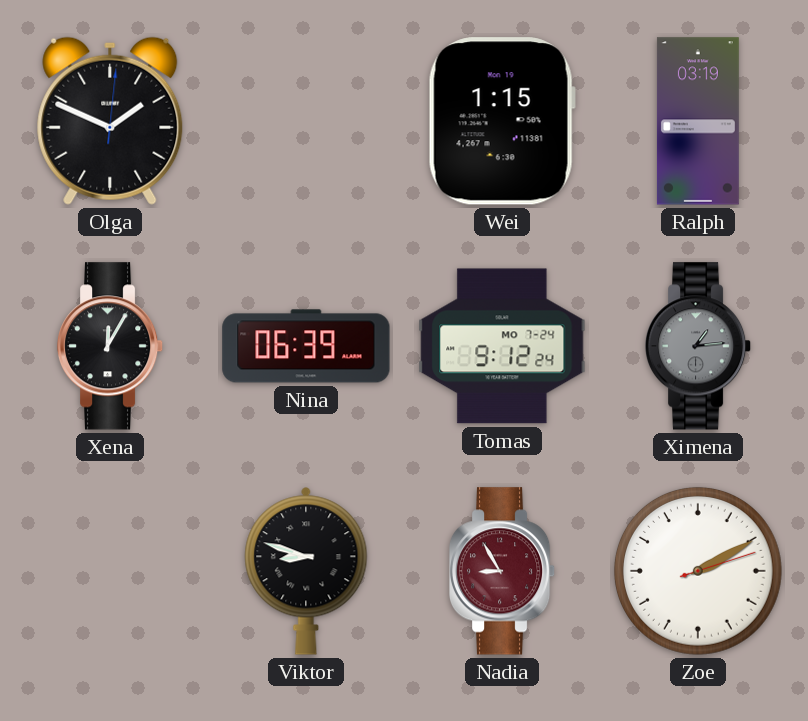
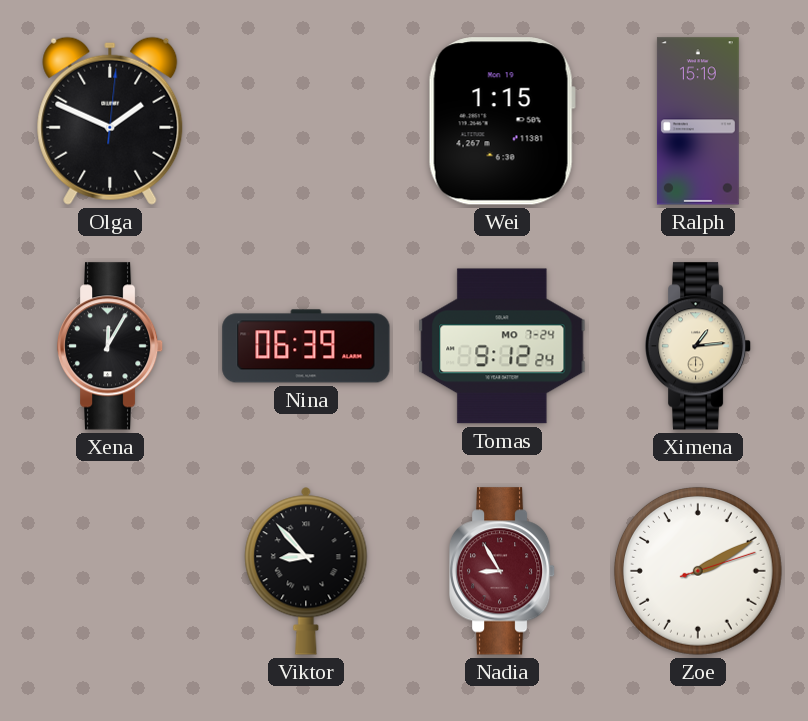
Ralph: 03:19 -> 15:19
Ximena dial: grey -> cream
Viktor: 8:48 -> 8:53
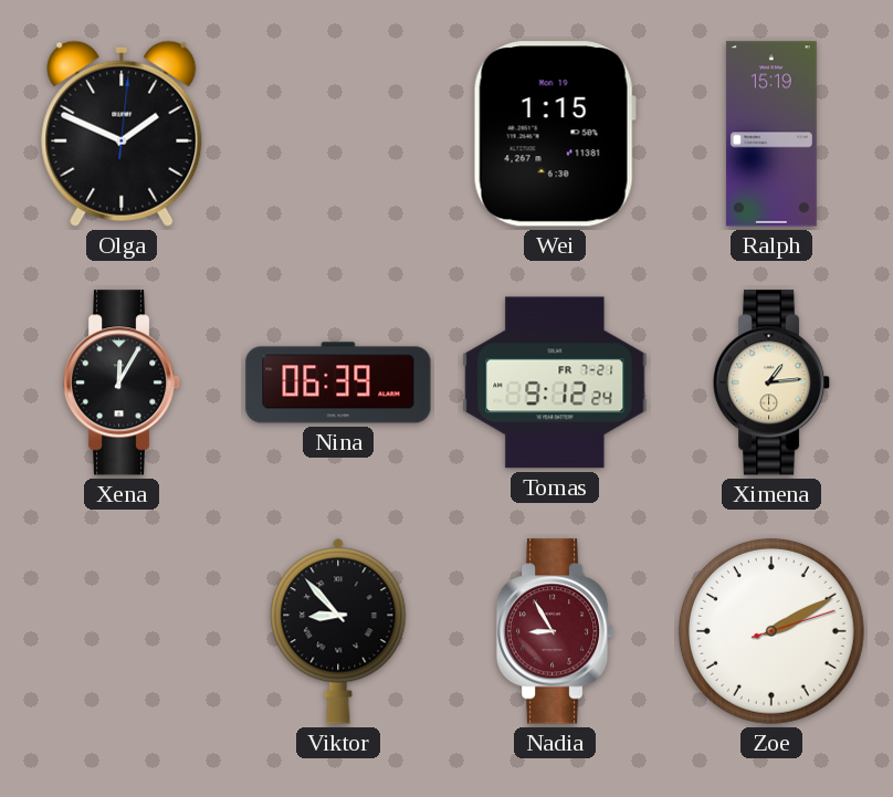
Tomas date: MO 7-24 -> FR 7-21
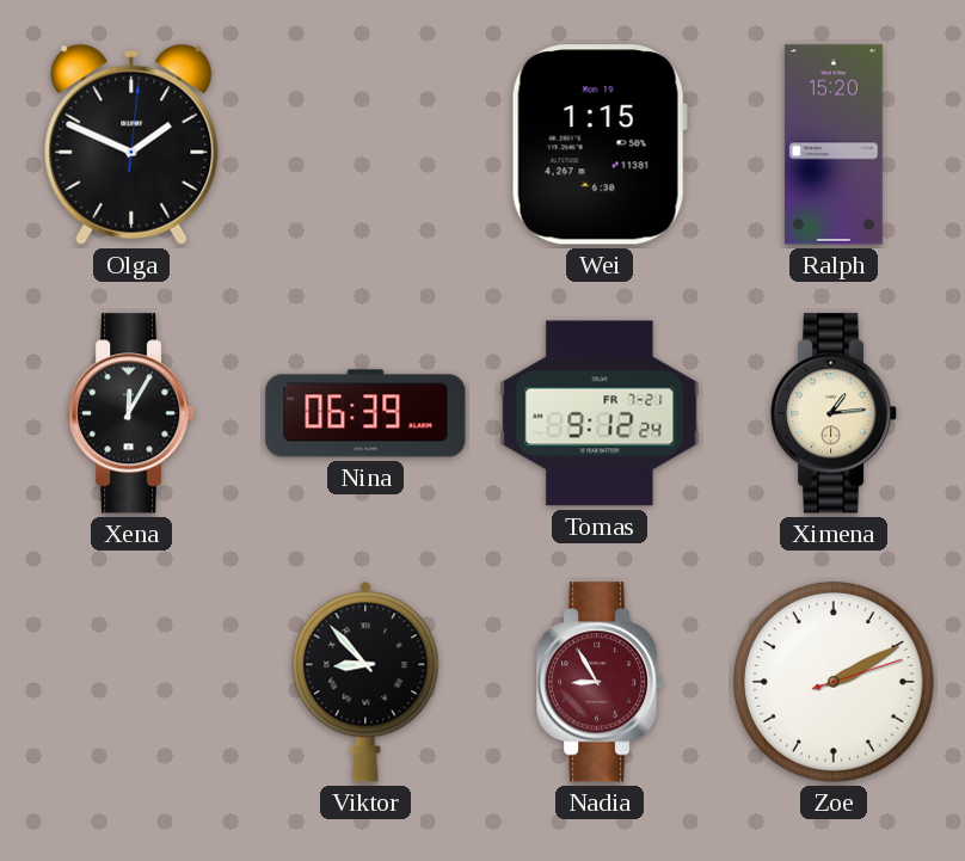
Ralph: 15:19 -> 15:20
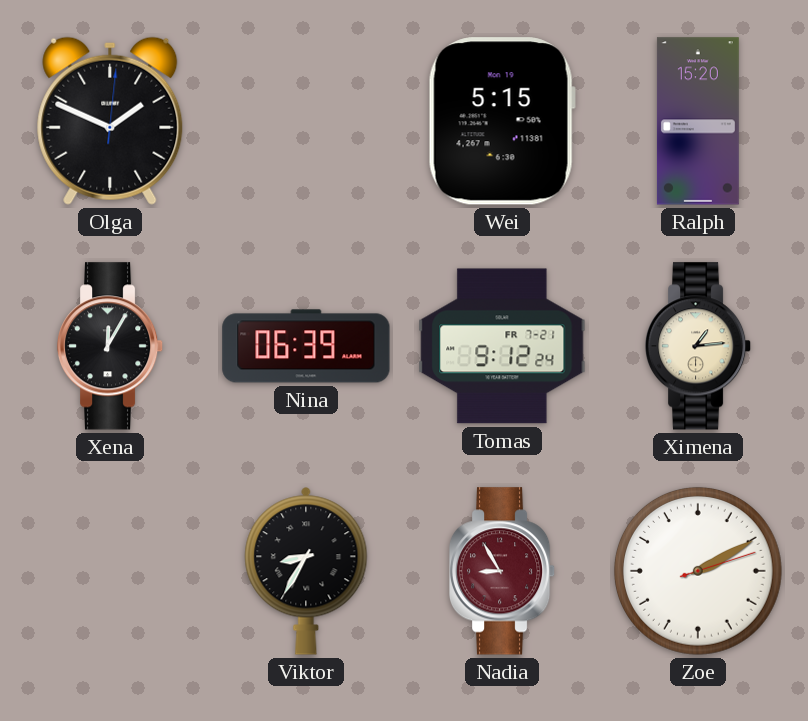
Wei: 1:15 -> 5:15
Viktor: 8:53 -> 8:35
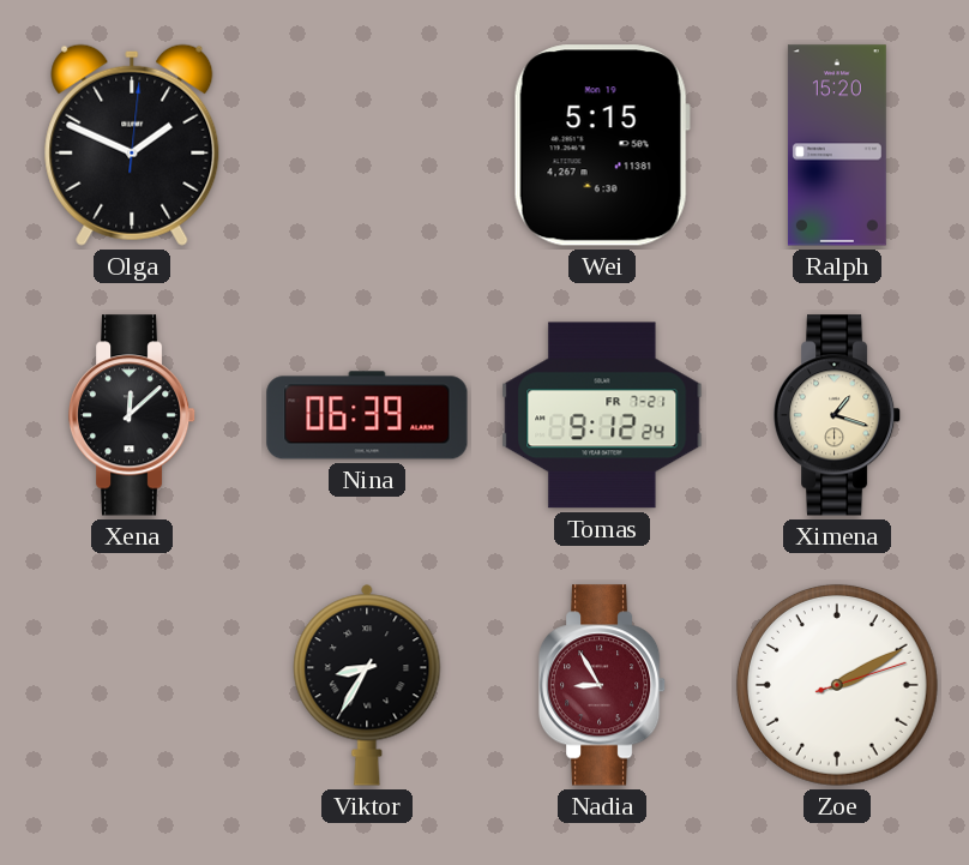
Xena: 12:05 -> 12:08
Ximena: 1:14 -> 1:18
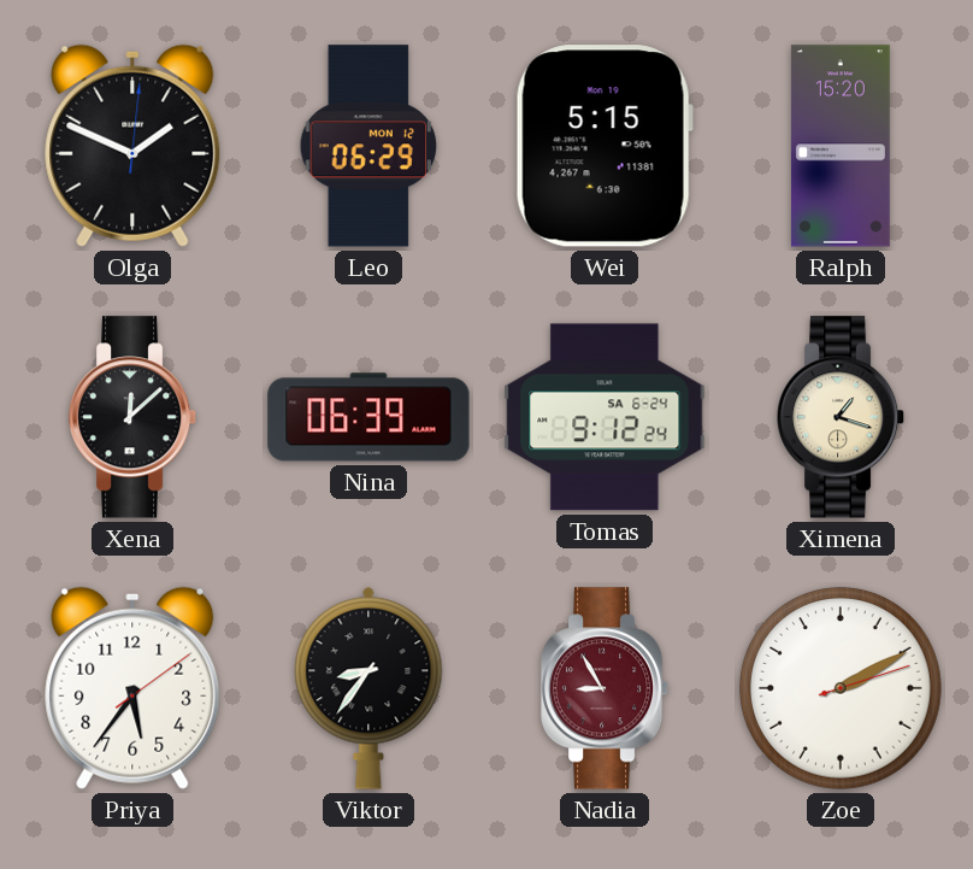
Leo: none -> 06:29
Tomas date: FR 7-21 -> SA 6-24
Priya: none -> 5:36
Viktor: 8:35 -> 8:36
